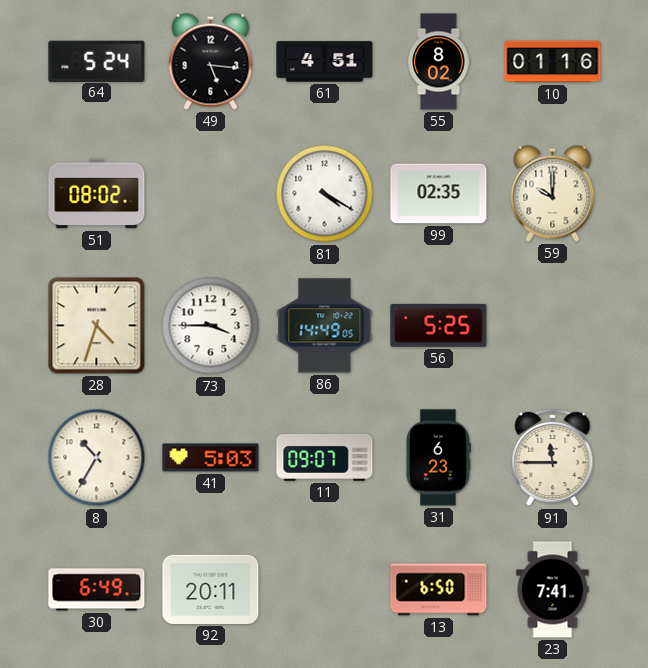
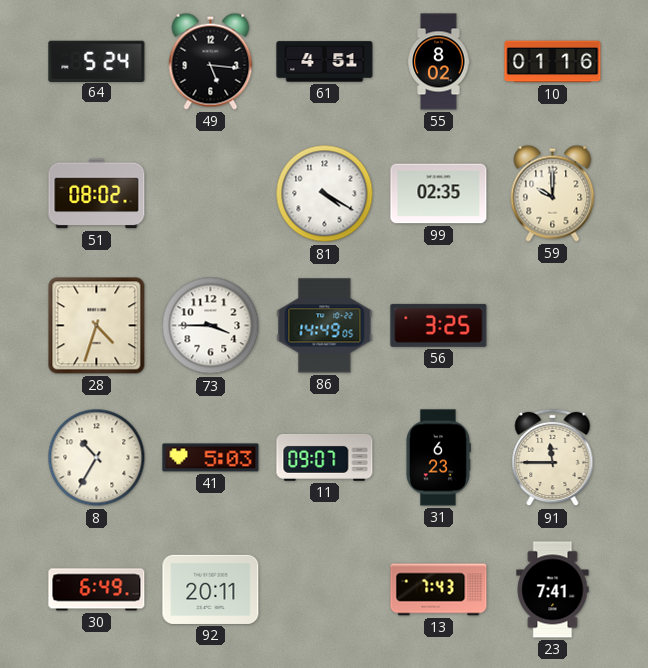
56: 5:25 -> 3:25
13: 6:50 -> 7:43
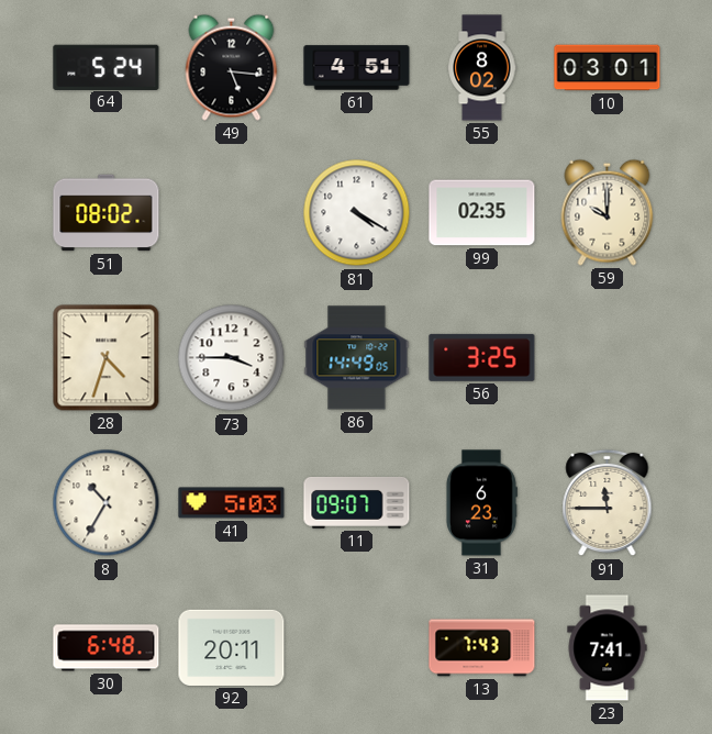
10: 01:16 -> 03:01
30: 6:49 -> 6:48
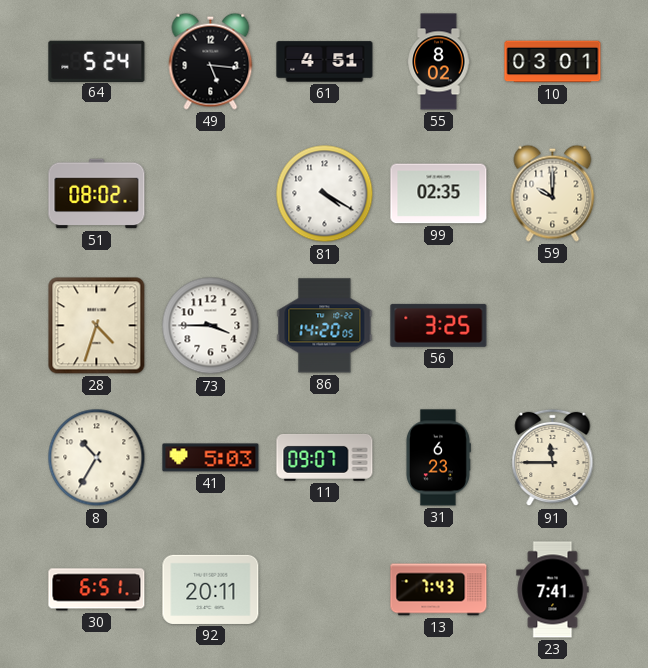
86: 14:49 -> 14:20
30: 6:48 -> 6:51
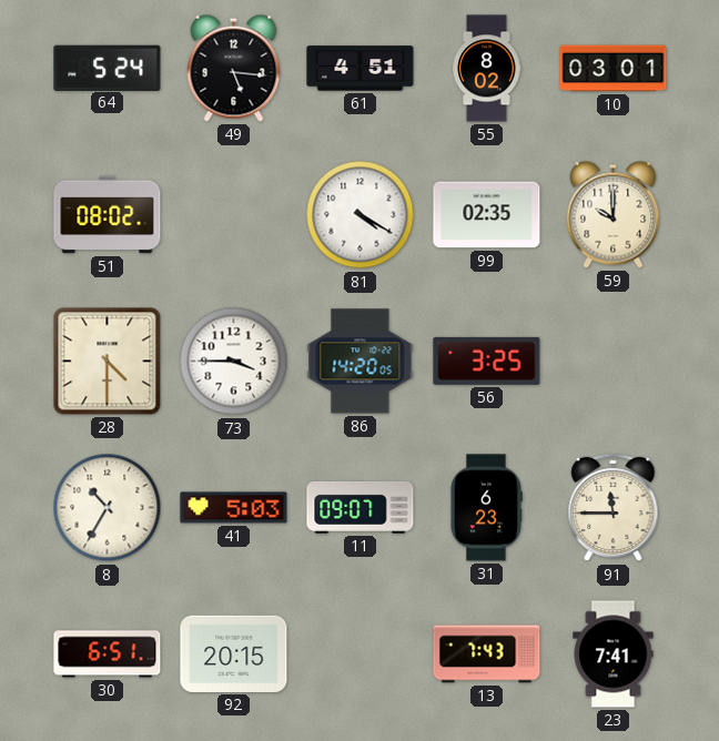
28: 4:33 -> 4:30
92: 20:11 -> 20:15
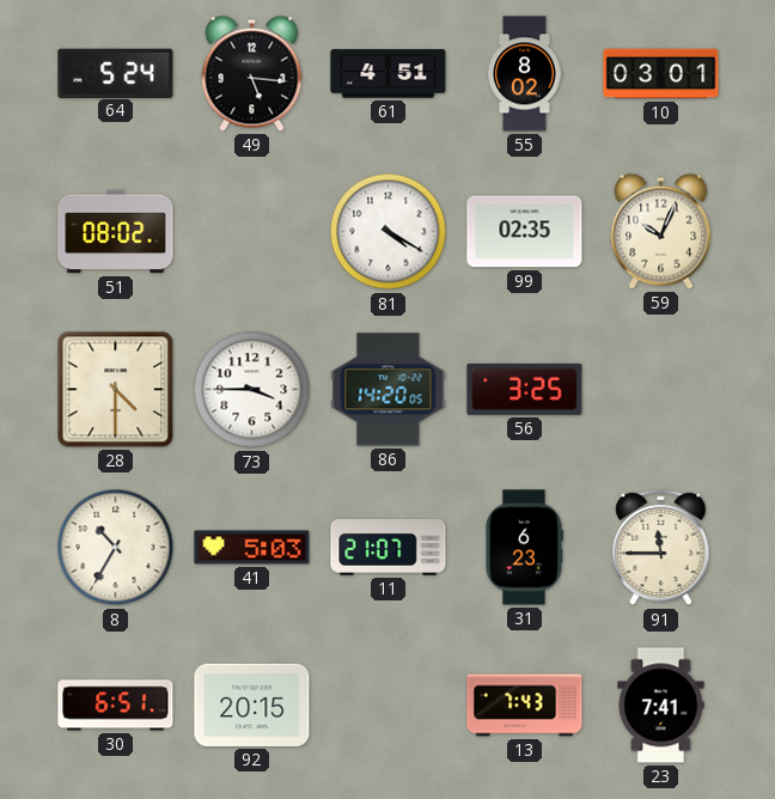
59: 10:00 -> 10:04
11: 09:07 -> 21:07
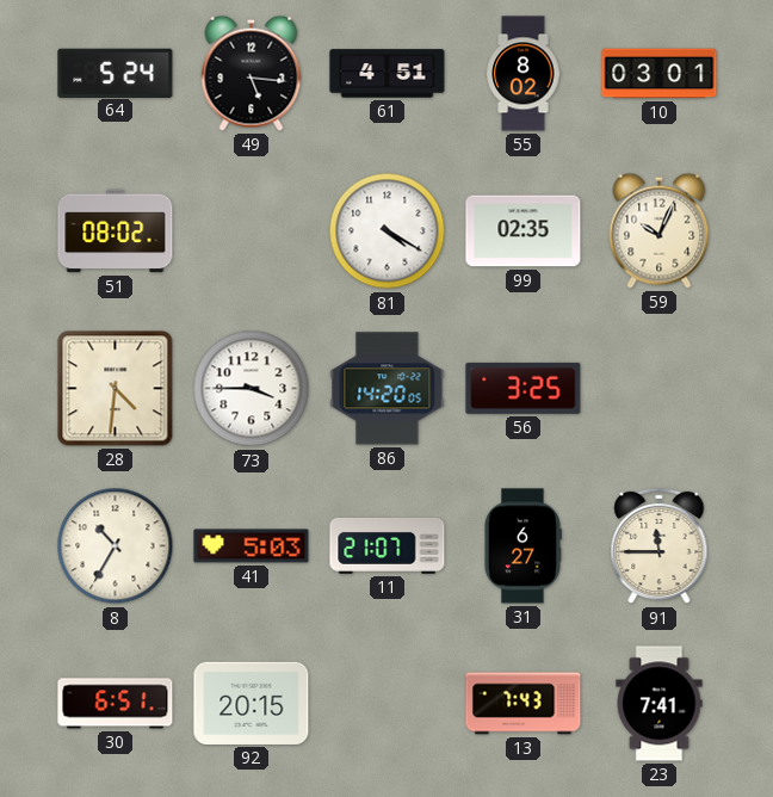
28: 4:30 -> 4:31
31: 6:23 -> 6:27
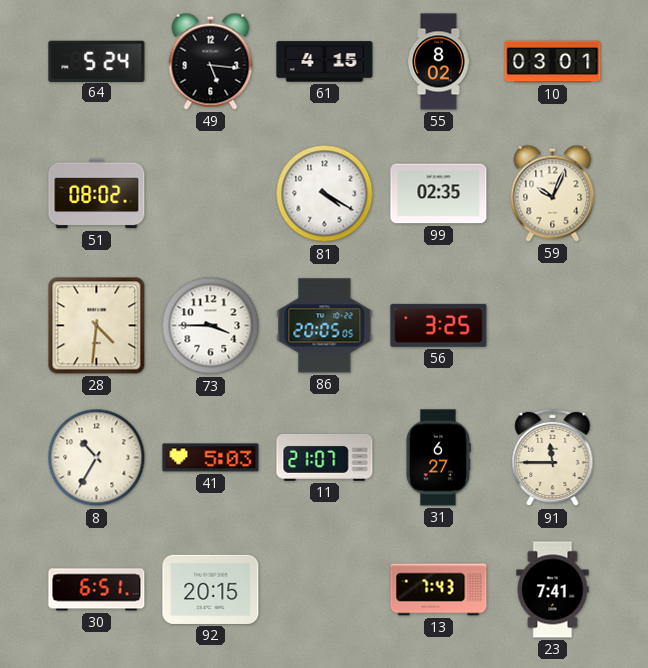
61: 4:51 -> 4:15
86: 14:20 -> 20:05
